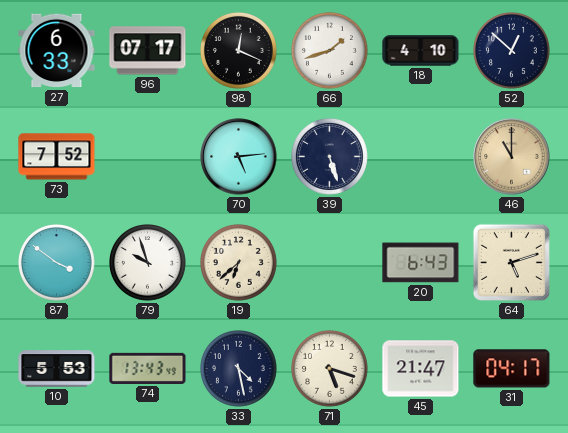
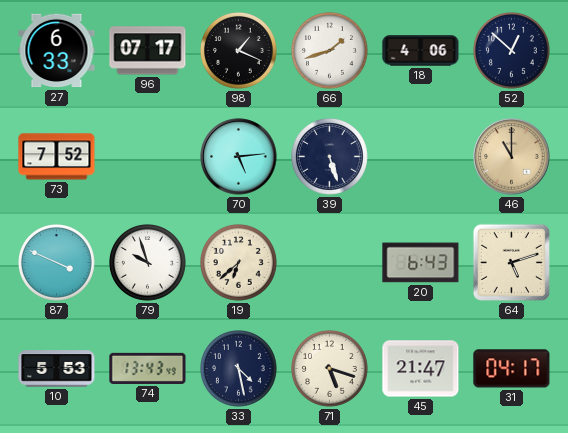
98: 12:19 -> 1:19
18: 4:10 -> 4:06
87: 3:51 -> 3:49
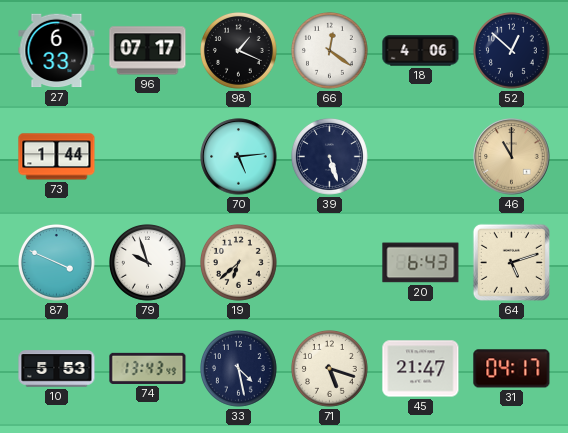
66: 1:42 -> 12:21
73: 7:52 -> 1:44
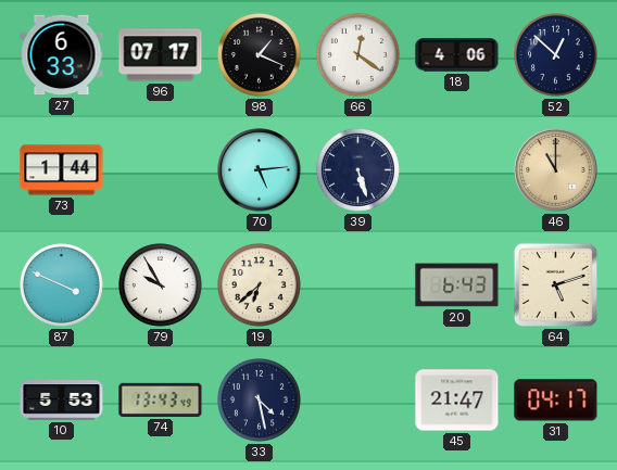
79: 9:57 -> 9:55
71: 5:18 -> none
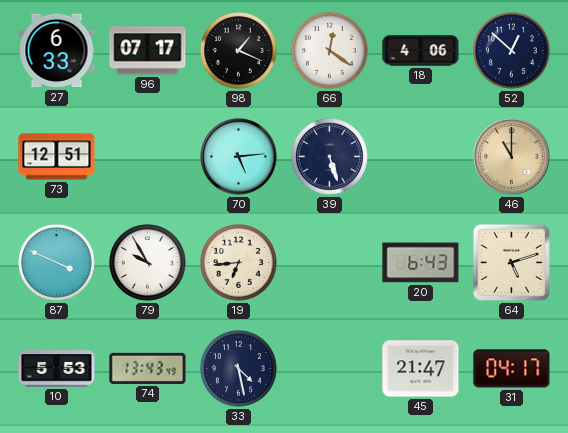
73: 1:44 -> 12:51
19: 6:38 -> 6:44
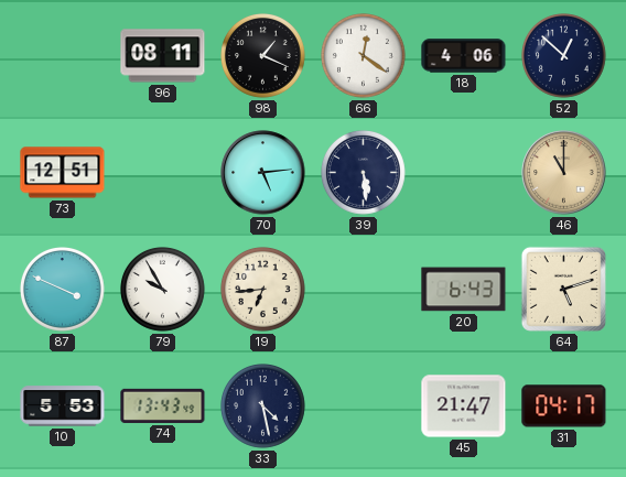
27: 6:33 -> none
96: 07:17 -> 08:11
39: 5:27 -> 5:29
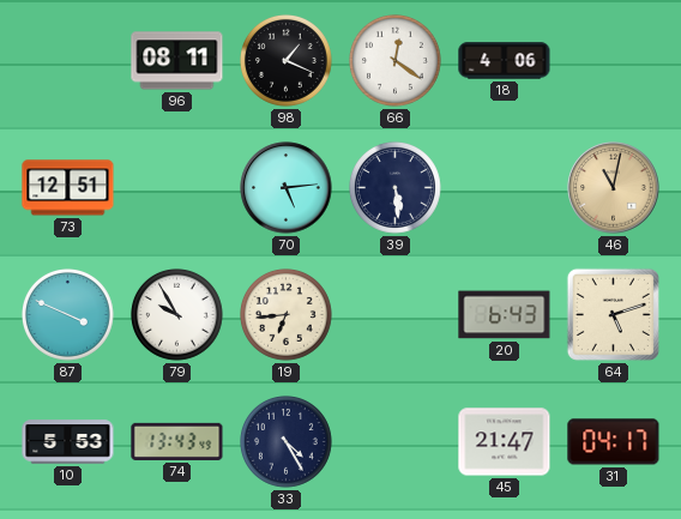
52: 12:52 -> none
46: 11:00 -> 11:02
33: 4:28 -> 4:25
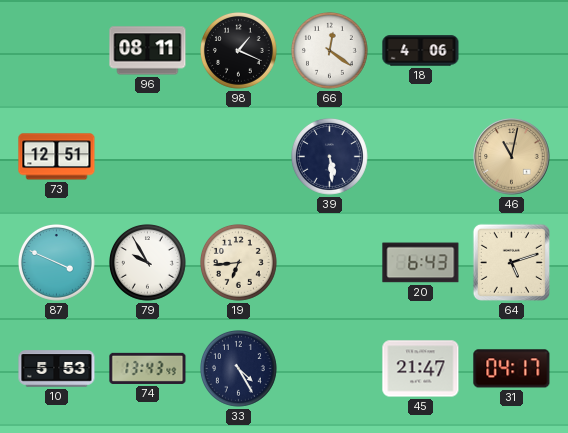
70: 5:14 -> none
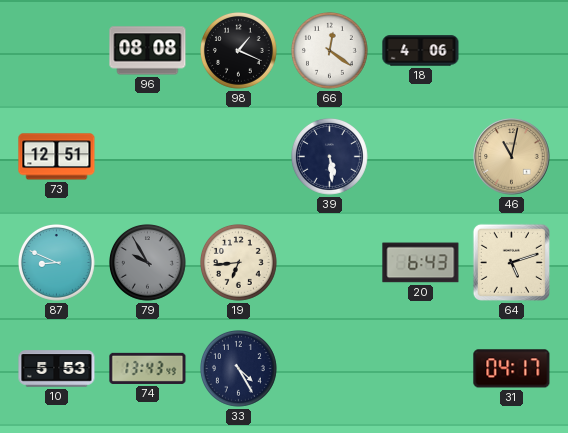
96: 08:11 -> 08:08
87: 3:49 -> 8:49
79 dial: white -> grey
45: 21:47 -> none
